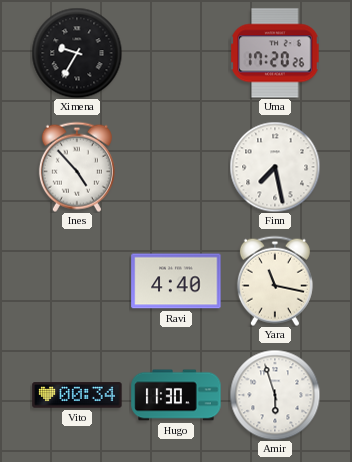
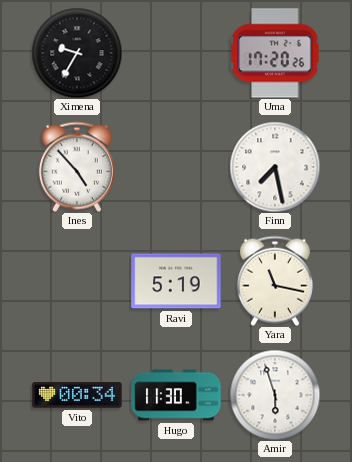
Ravi: 4:40 -> 5:19
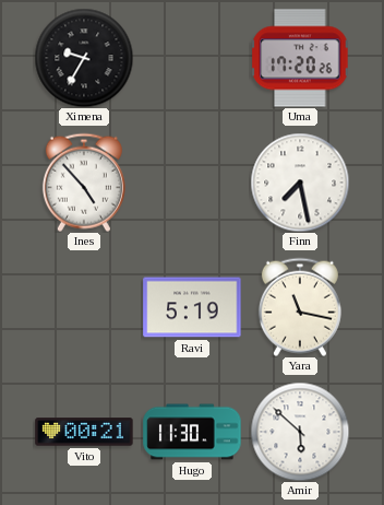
Vito: 00:34 -> 00:21
Amir: 5:57 -> 5:52
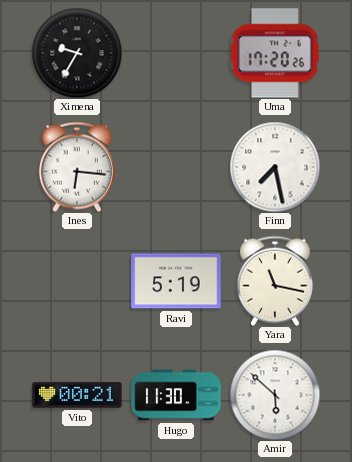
Ines: 4:53 -> 6:16
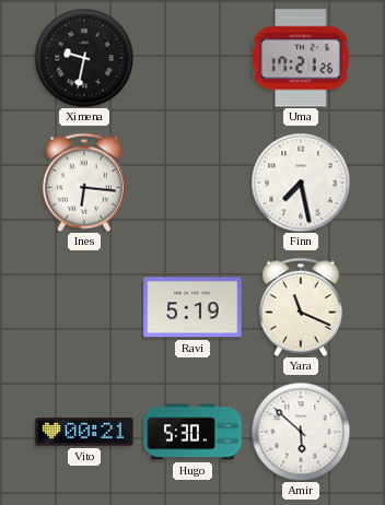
Ximena: 9:35 -> 9:32
Uma: 17:20 -> 17:21
Yara: 11:17 -> 11:19
Hugo: 11:30 -> 5:30
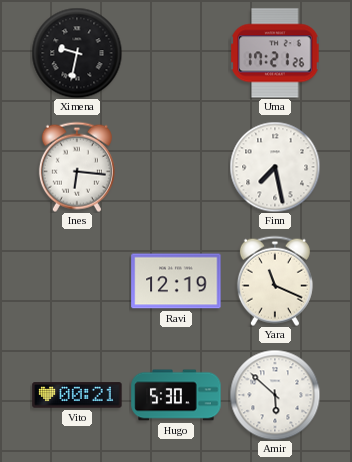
Ravi: 5:19 -> 12:19
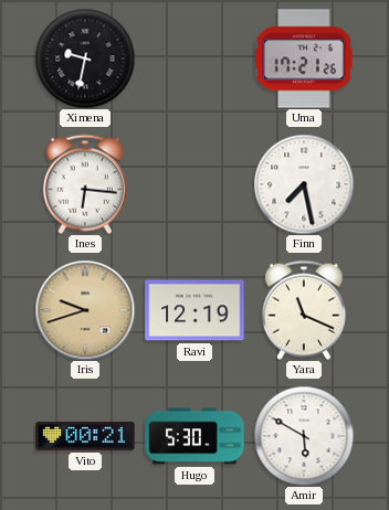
Iris: none -> 9:42
Amir: 5:52 -> 5:50
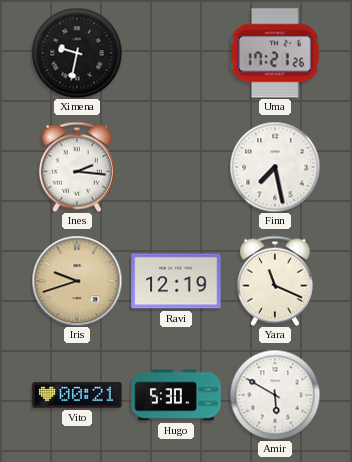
Ines: 6:16 -> 2:16
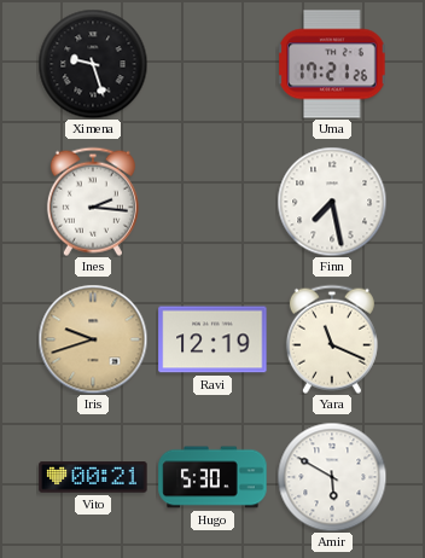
Ximena: 9:32 -> 9:27
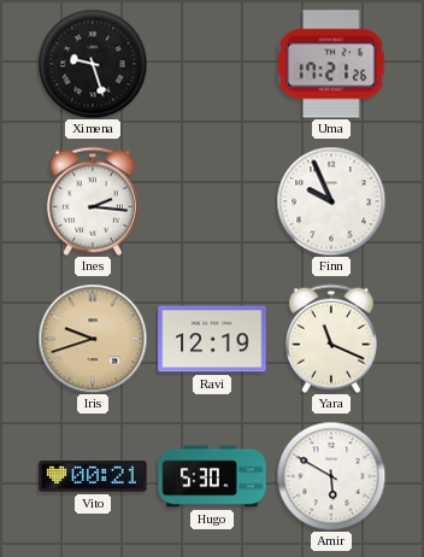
Finn: 7:28 -> 9:56
